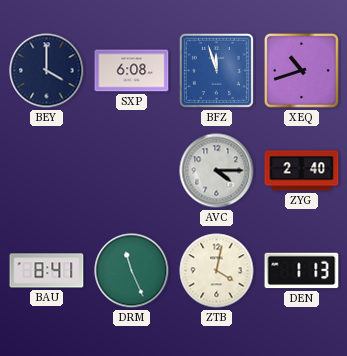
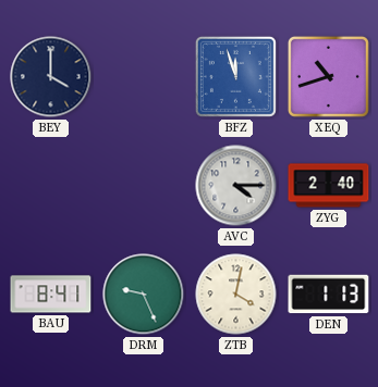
SXP: 6:08 -> none
DRM: 11:26 -> 9:26
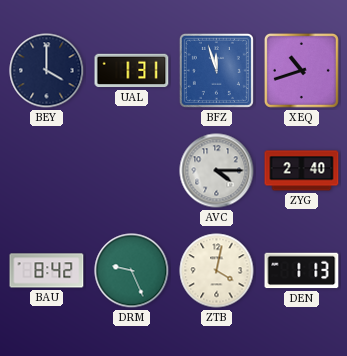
UAL: none -> 1:31
BAU: 8:41 -> 8:42
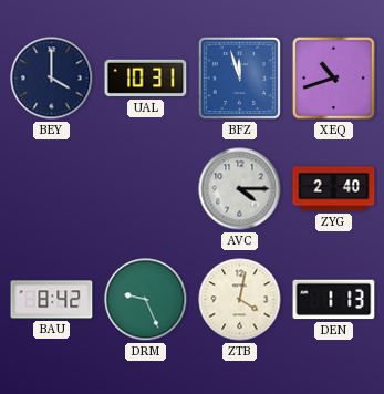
UAL: 1:31 -> 10:31
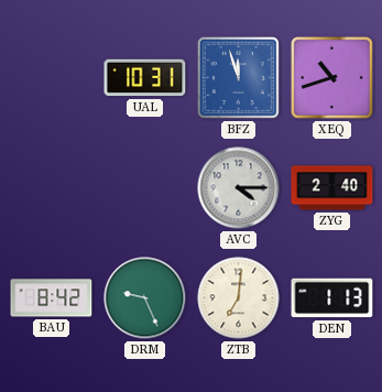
BEY: 4:00 -> none
ZTB: 4:02 -> 7:01
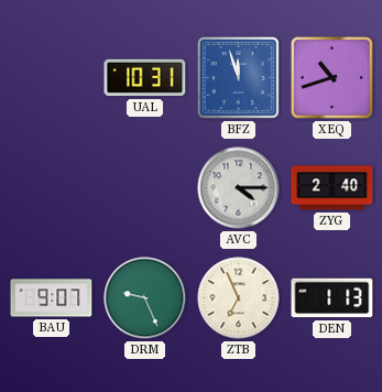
BAU: 8:42 -> 9:07
ZTB: 7:01 -> 6:56
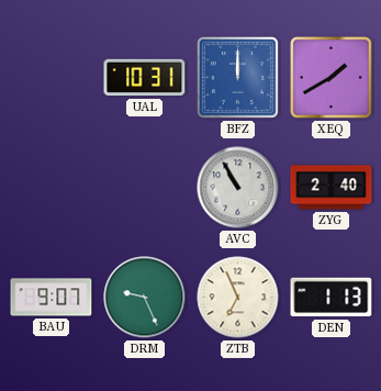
BFZ: 11:57 -> 12:00
XEQ: 10:42 -> 1:40
AVC: 4:15 -> 10:55
